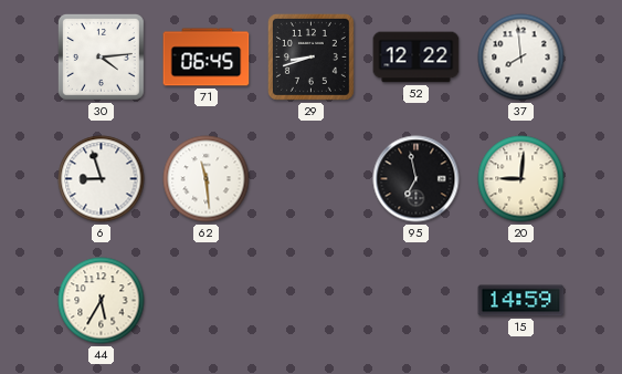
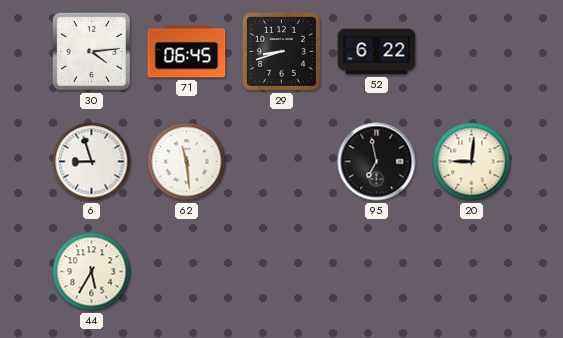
52: 12:22 -> 6:22
37: 7:59 -> none
15: 14:59 -> none
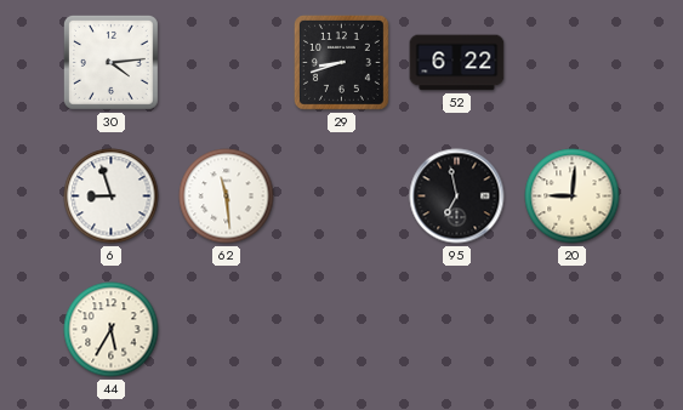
71: 06:45 -> none
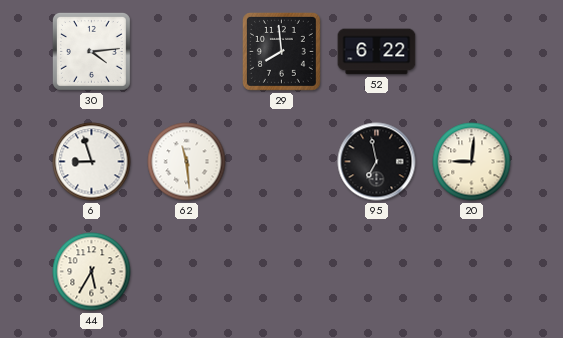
29: 8:42 -> 7:59
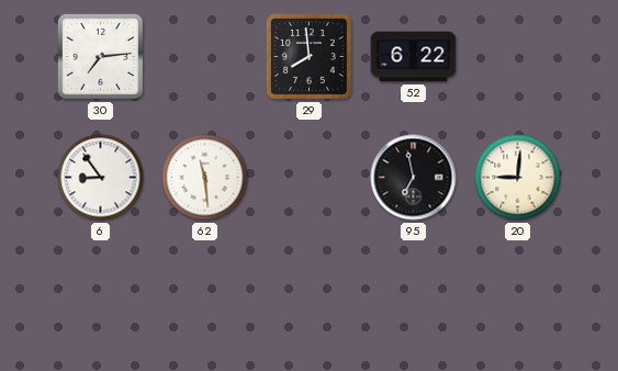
30: 4:14 -> 7:14
6: 8:57 -> 8:54
44: 5:35 -> none
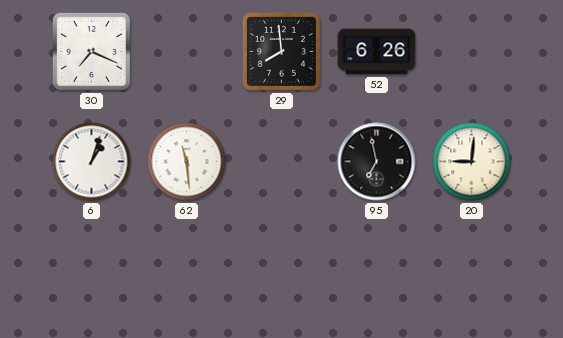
30: 7:14 -> 7:19
52: 6:22 -> 6:26
6: 8:54 -> 1:03
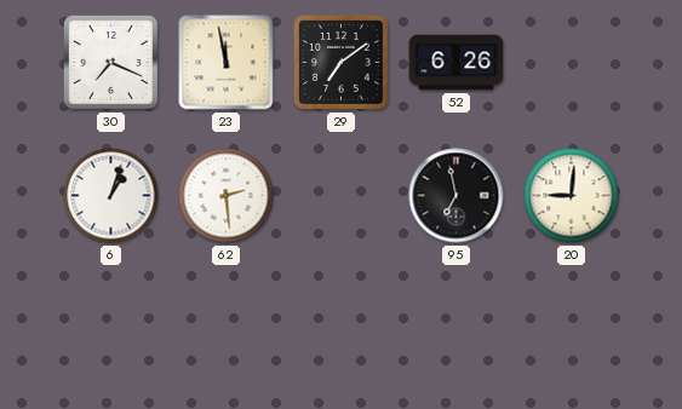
23: none -> 11:58
29: 7:59 -> 7:09
62: 11:29 -> 2:29
